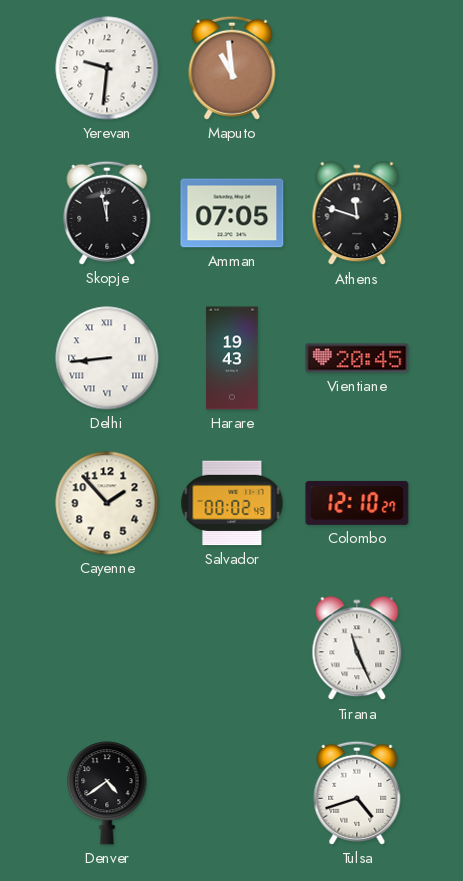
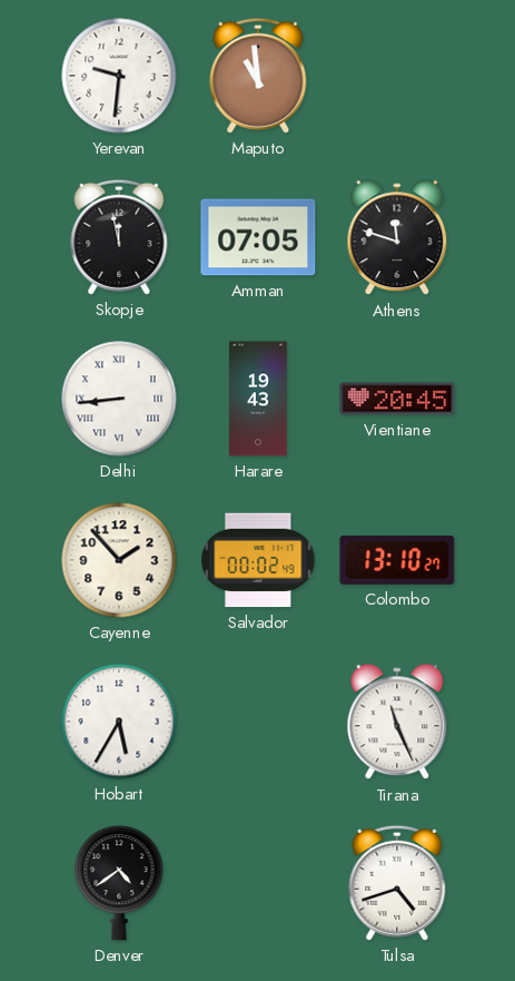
Colombo: 12:10 -> 13:10
Hobart: none -> 5:35
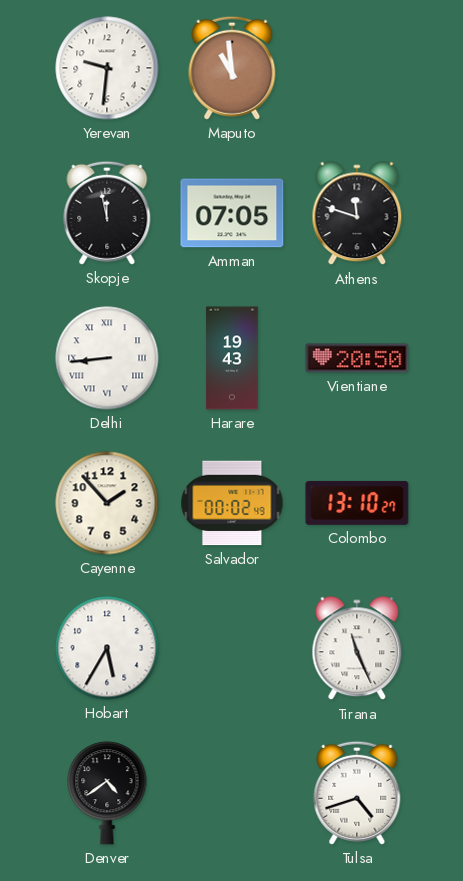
Vientiane: 20:45 -> 20:50
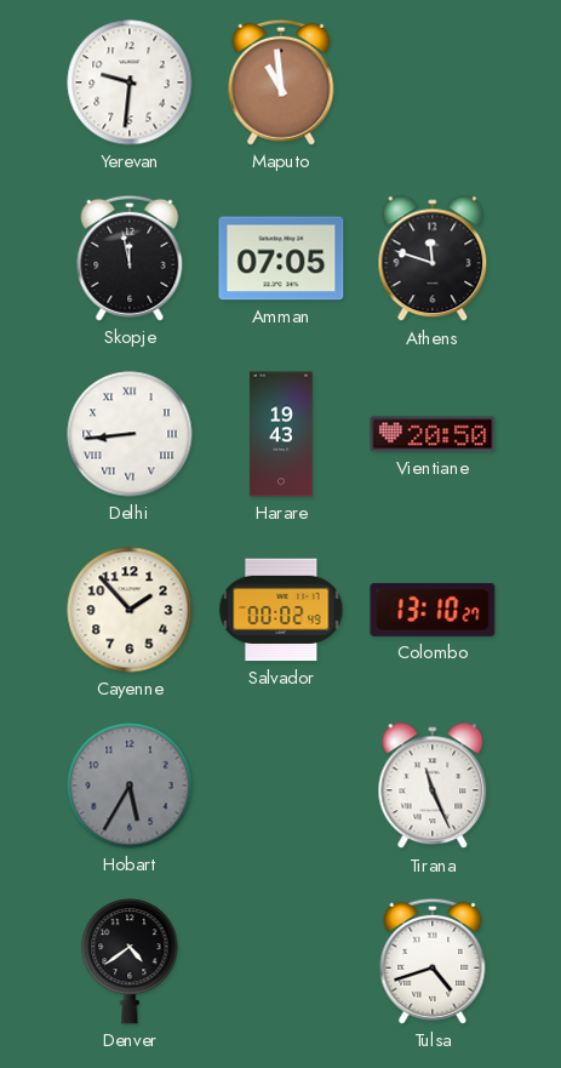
Hobart dial: white -> grey
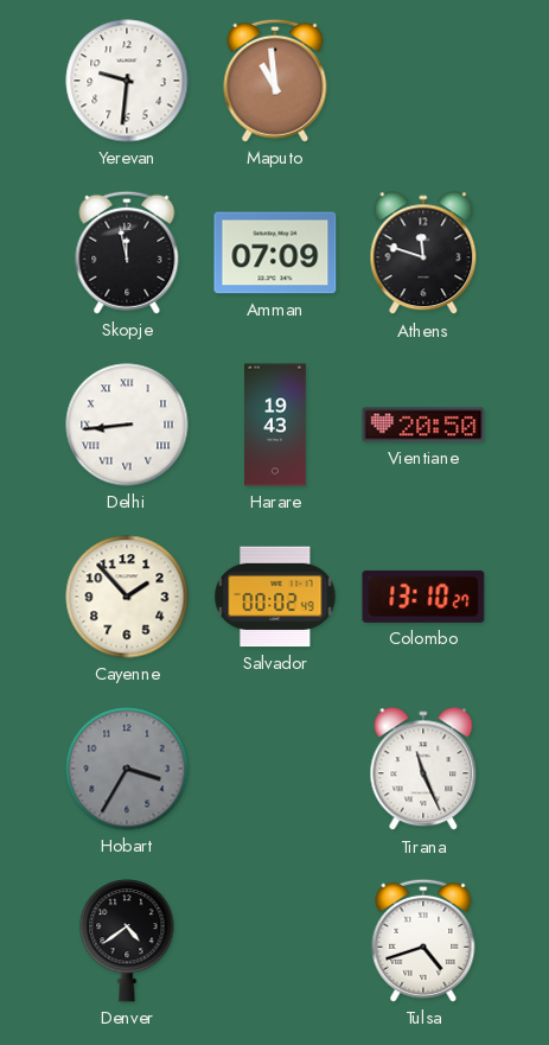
Amman: 07:05 -> 07:09
Hobart: 5:35 -> 3:35
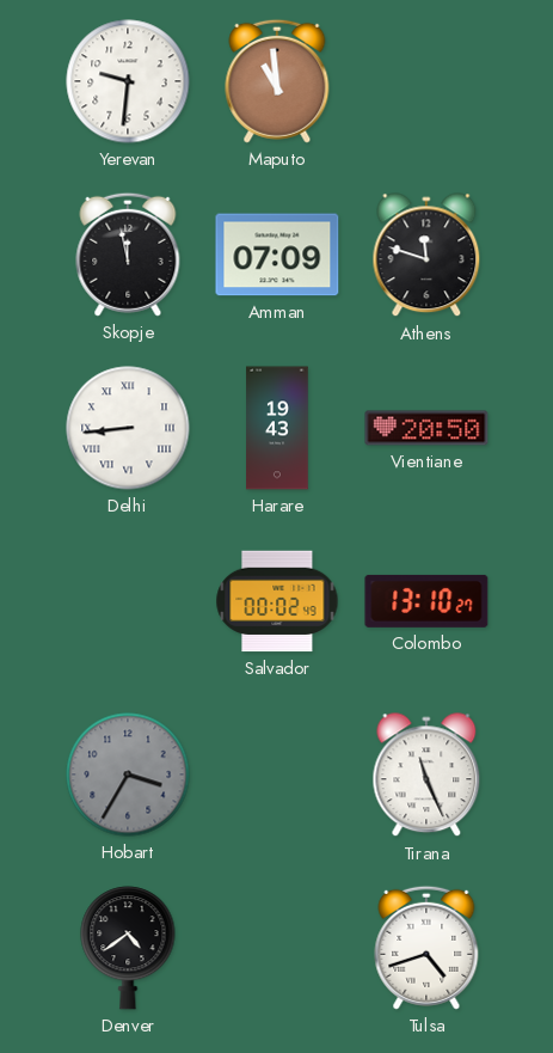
Cayenne: 1:53 -> none
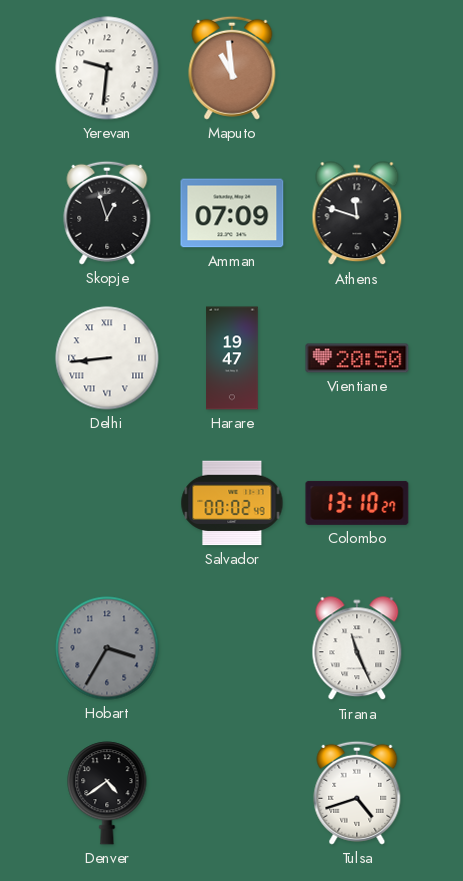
Skopje: 11:58 -> 12:57
Harare: 19:43 -> 19:47
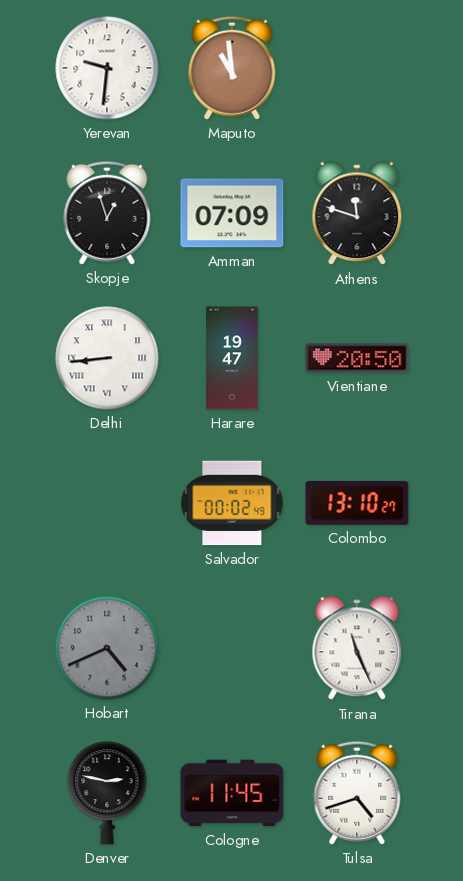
Hobart: 3:35 -> 4:41
Denver: 4:39 -> 2:47
Cologne: none -> 11:45
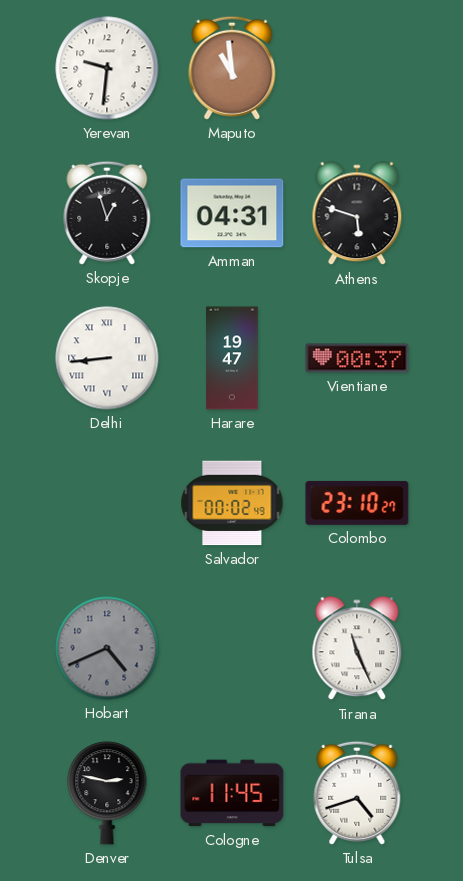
Amman: 07:09 -> 04:31
Athens: 11:48 -> 5:48
Vientiane: 20:50 -> 00:37
Colombo: 13:10 -> 23:10
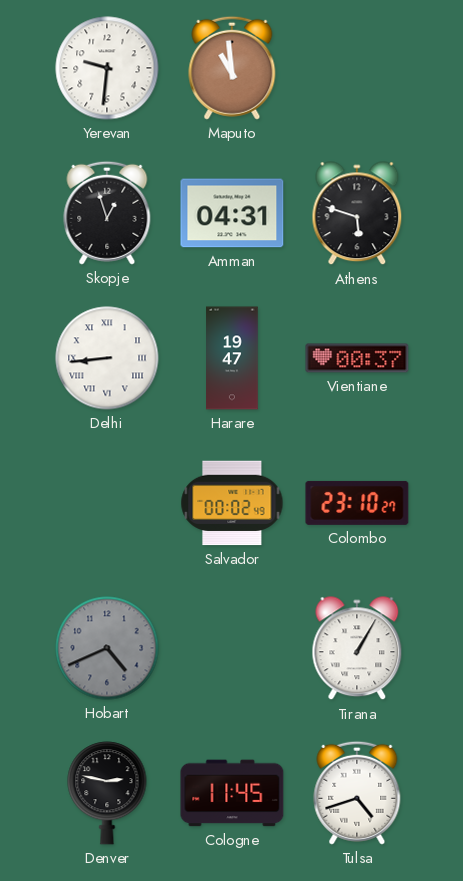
Tirana: 11:26 -> 1:05
